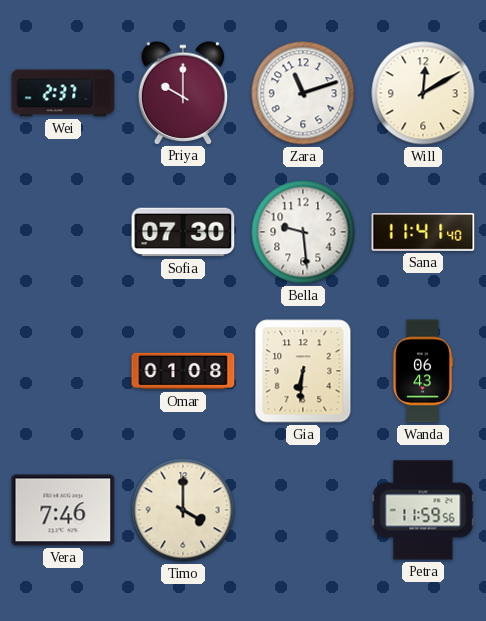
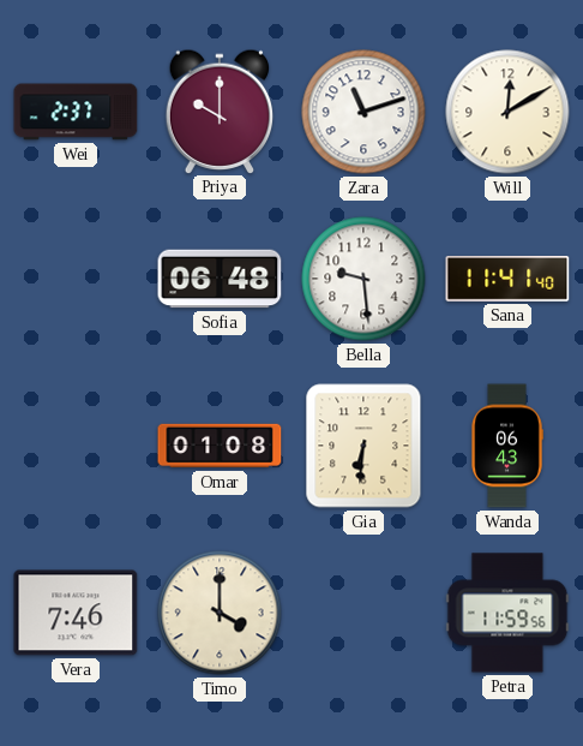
Sofia: 07:30 -> 06:48
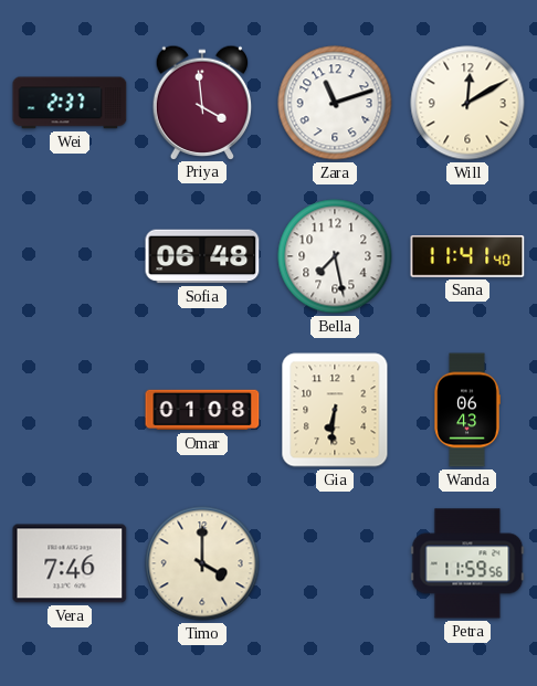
Priya: 10:00 -> 3:59
Bella: 9:29 -> 7:28
